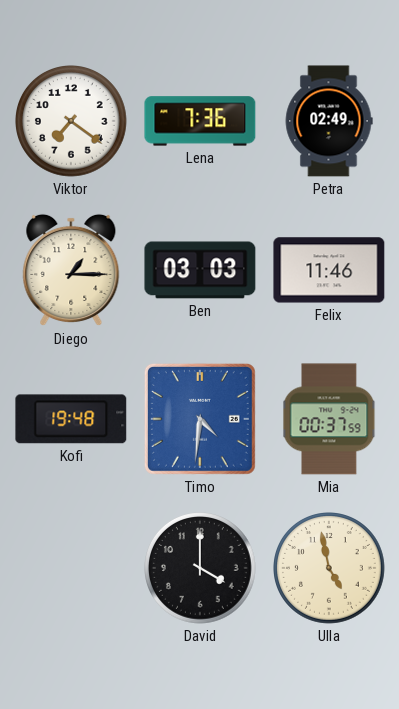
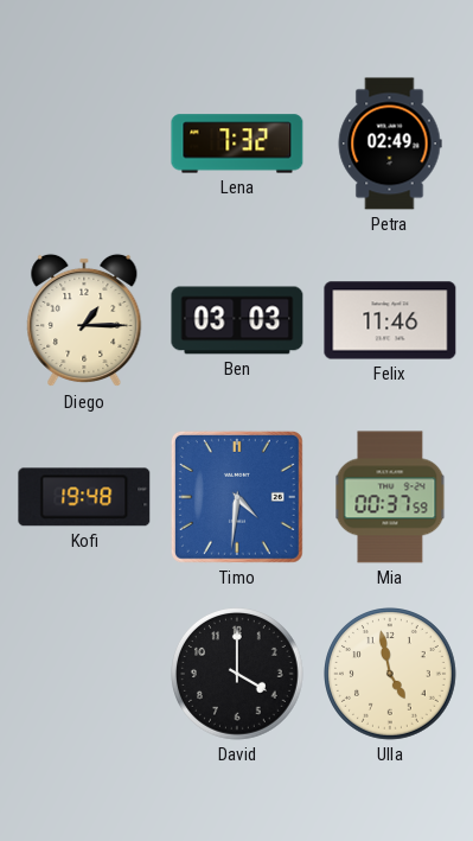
Viktor: 7:21 -> none
Lena: 7:36 -> 7:32
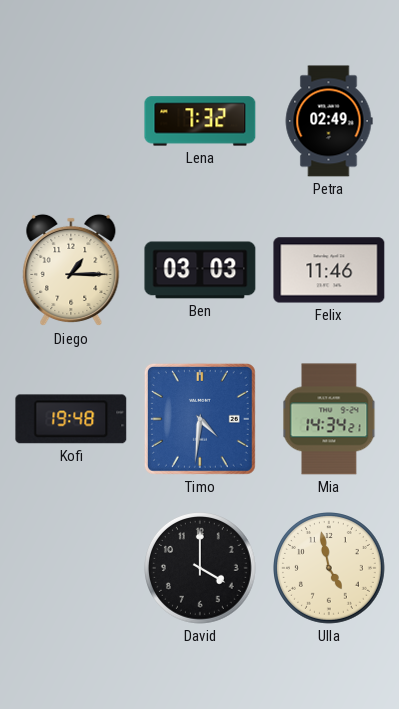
Mia: 00:37 -> 14:34
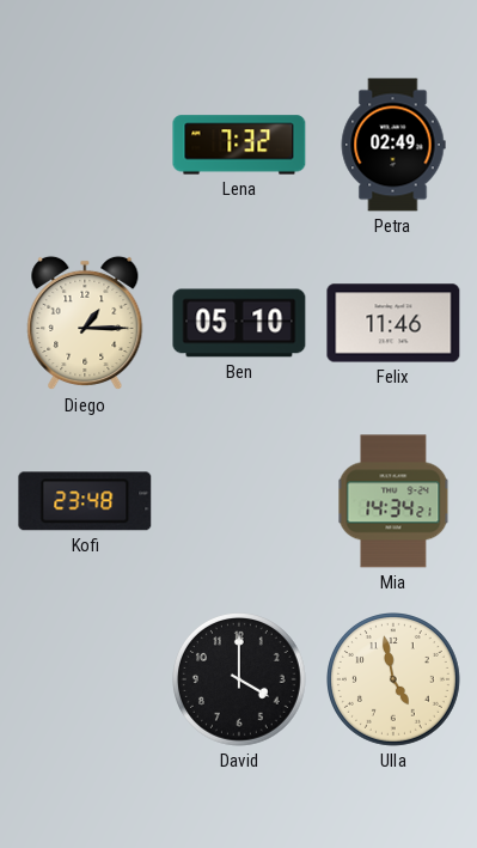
Ben: 03:03 -> 05:10
Kofi: 19:48 -> 23:48
Timo: 4:31 -> none
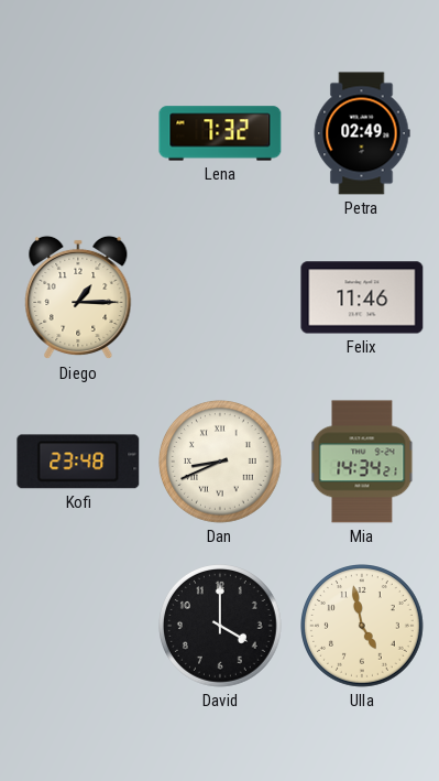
Ben: 05:10 -> none
Dan: none -> 8:41
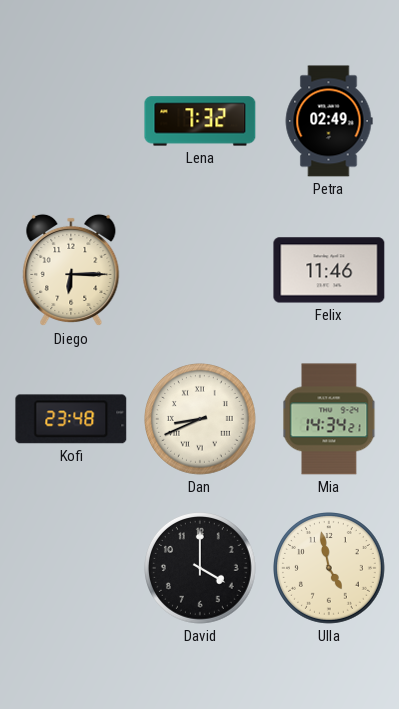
Diego: 1:15 -> 6:15
